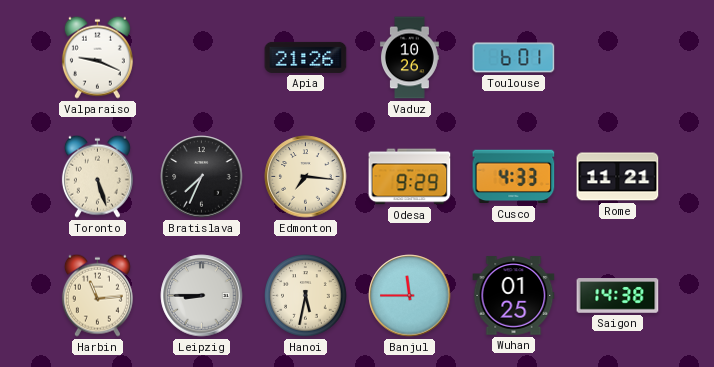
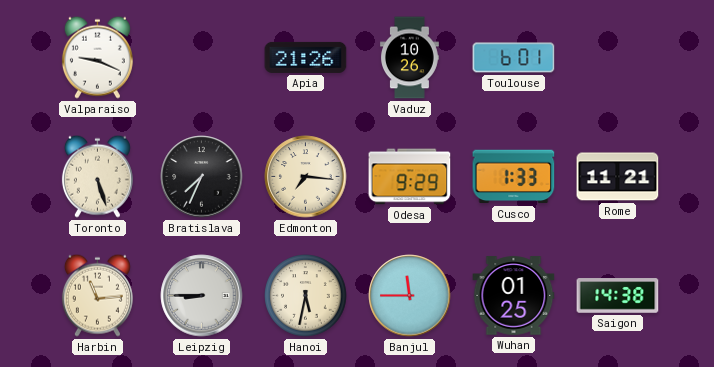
Cusco: 4:33 -> 1:33
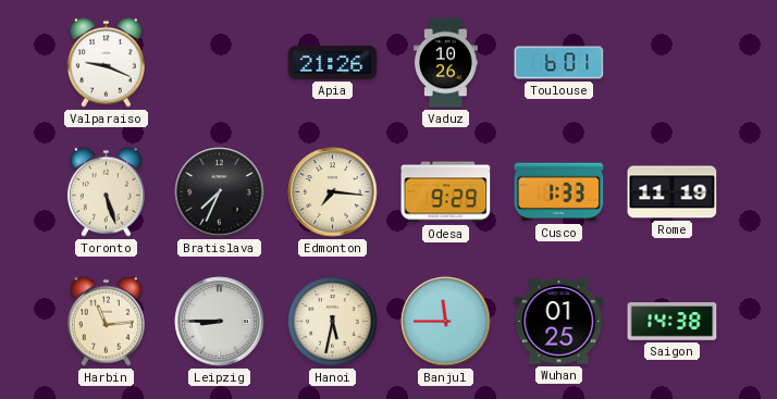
Rome: 11:21 -> 11:19
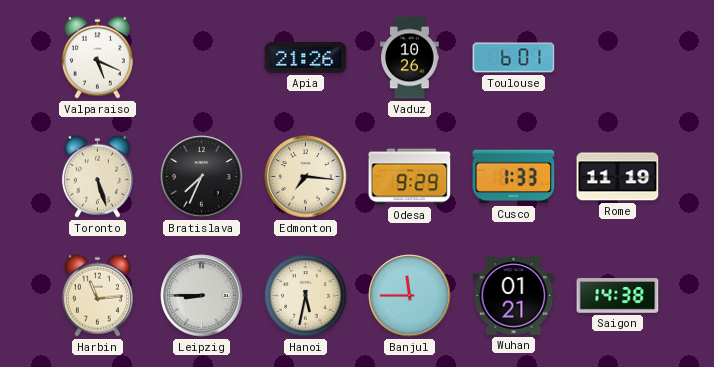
Valparaiso: 9:19 -> 5:19
Wuhan: 01:25 -> 01:21
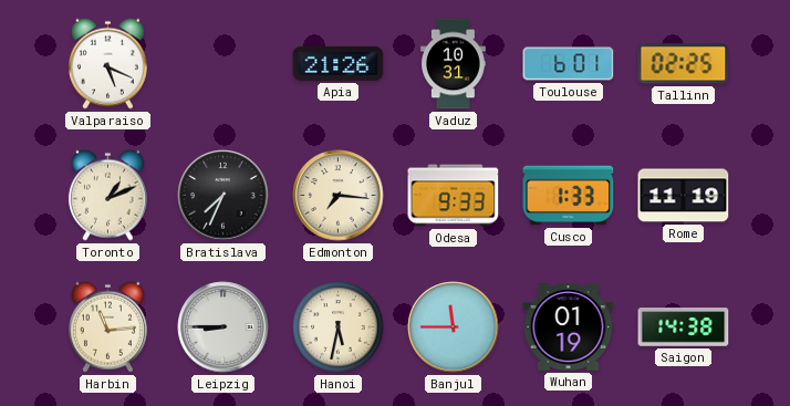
Vaduz: 10:26 -> 10:31
Tallinn: none -> 02:25
Toronto: 5:27 -> 1:11
Odesa: 9:29 -> 9:33
Wuhan: 01:21 -> 01:19
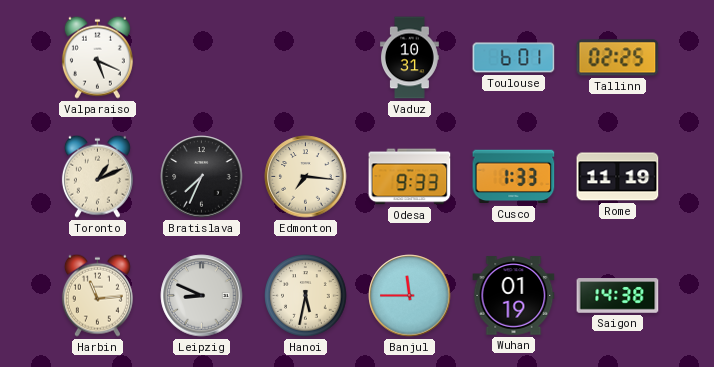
Apia: 21:26 -> none
Leipzig: 8:45 -> 8:49
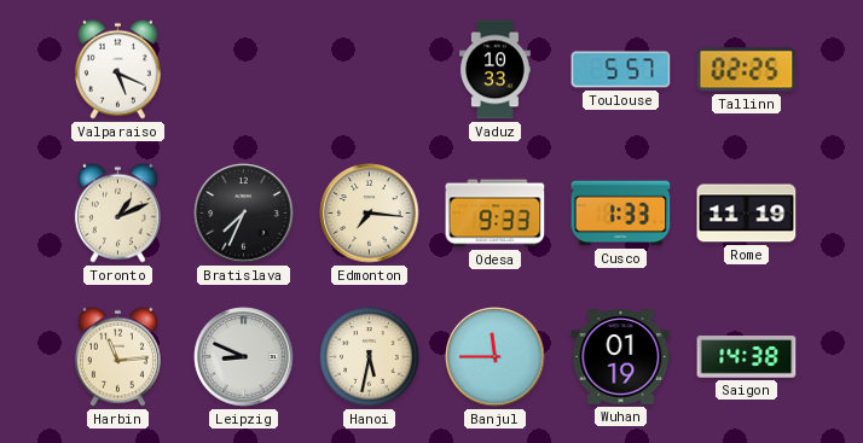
Vaduz: 10:31 -> 10:33
Toulouse: 6:01 -> 5:57
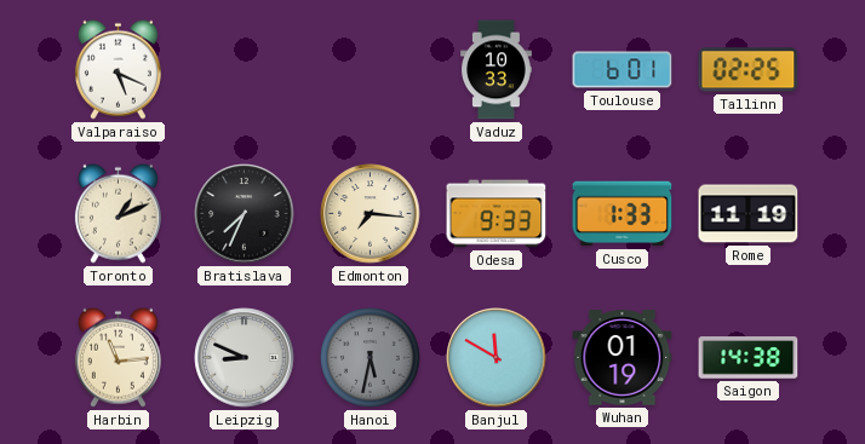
Toulouse: 5:57 -> 6:01
Hanoi dial: cream -> grey
Banjul: 11:45 -> 11:50
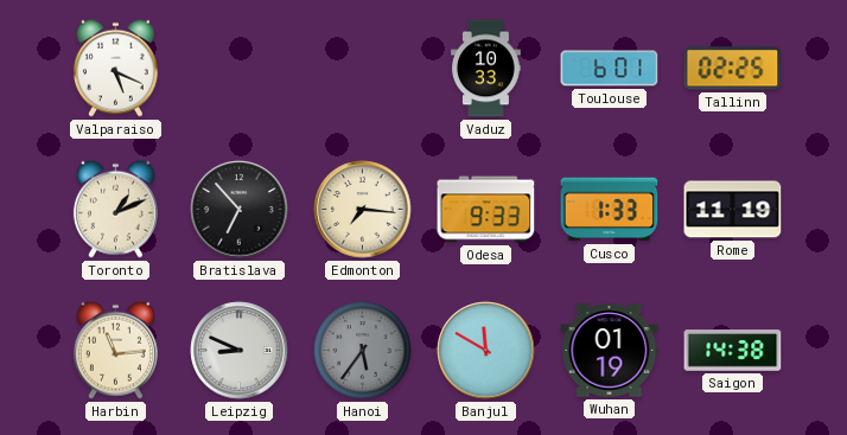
Bratislava: 7:34 -> 6:53
Hanoi: 5:32 -> 5:36
